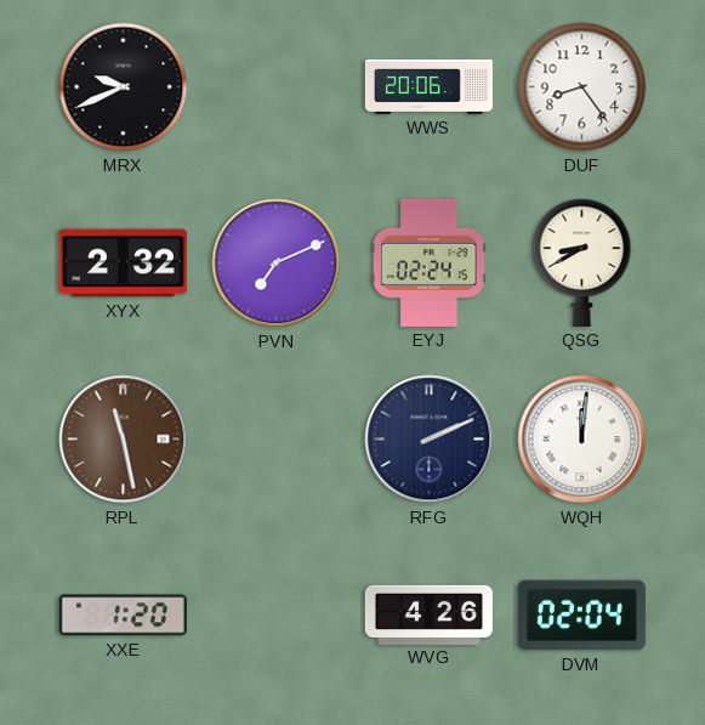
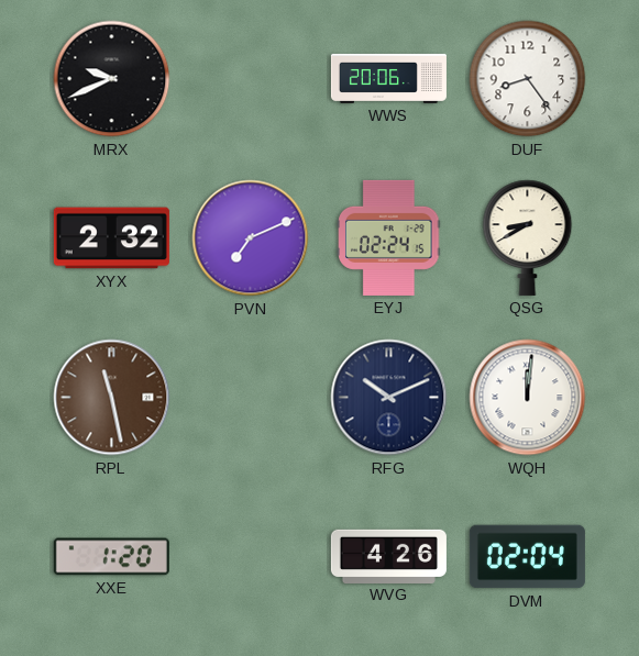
RFG: 2:11 -> 10:11
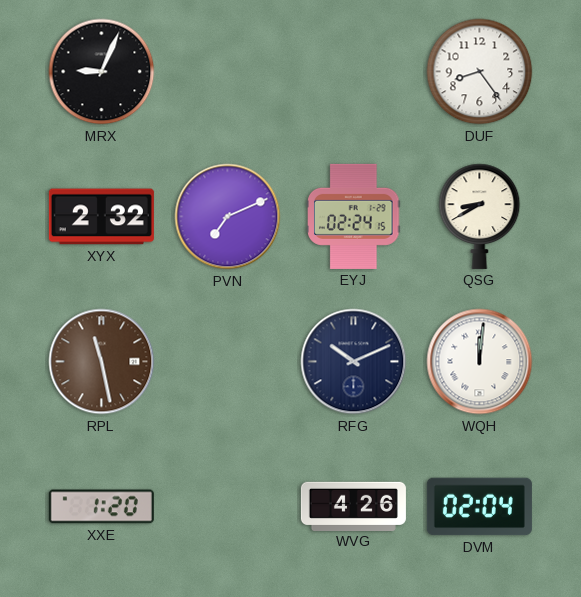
MRX: 9:41 -> 9:04
WWS: 20:06 -> none
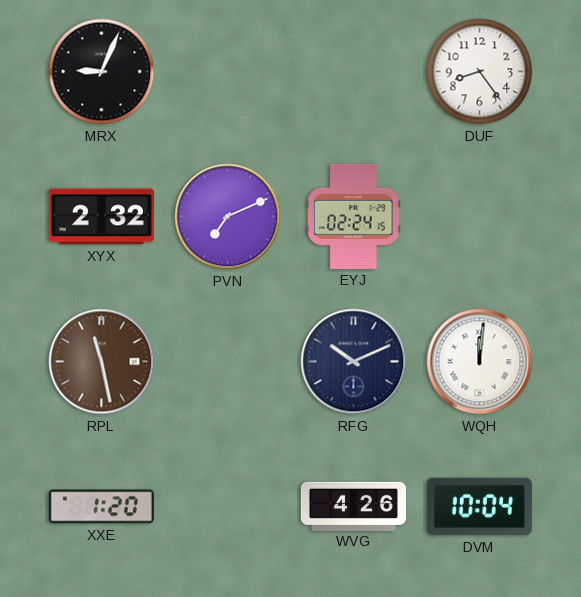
QSG: 8:40 -> none
DVM: 02:04 -> 10:04
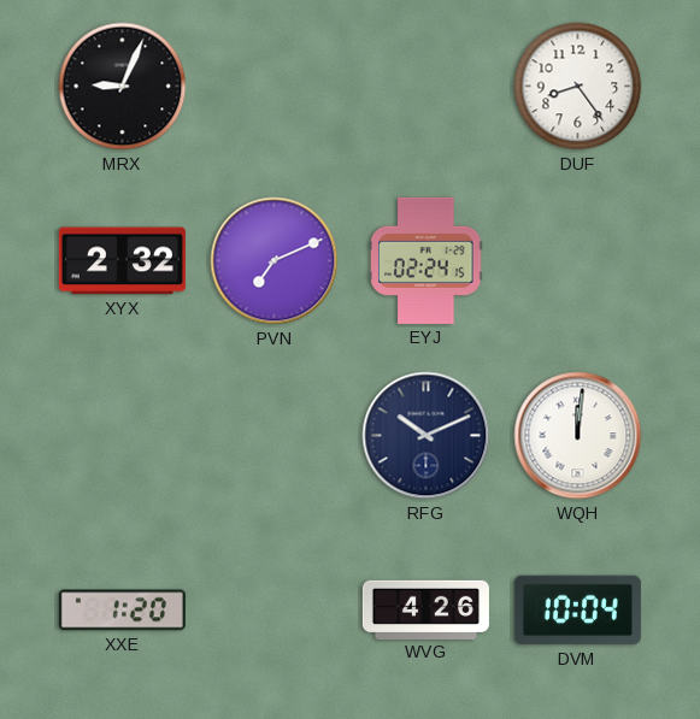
RPL: 11:28 -> none
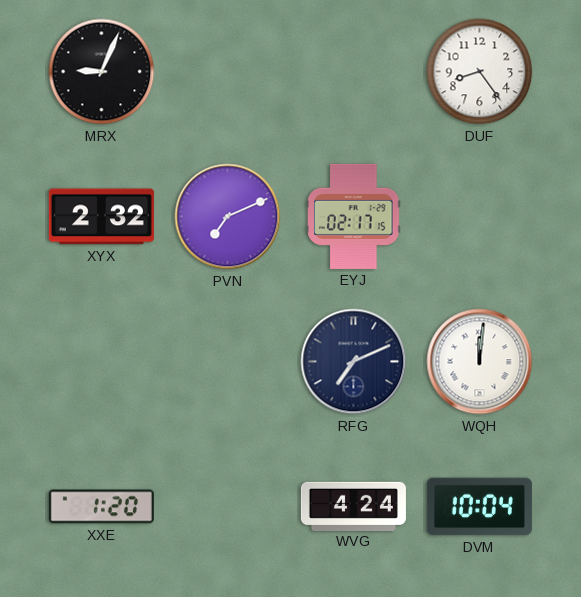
EYJ: 02:24 -> 02:17
RFG: 10:11 -> 7:11
WVG: 4:26 -> 4:24
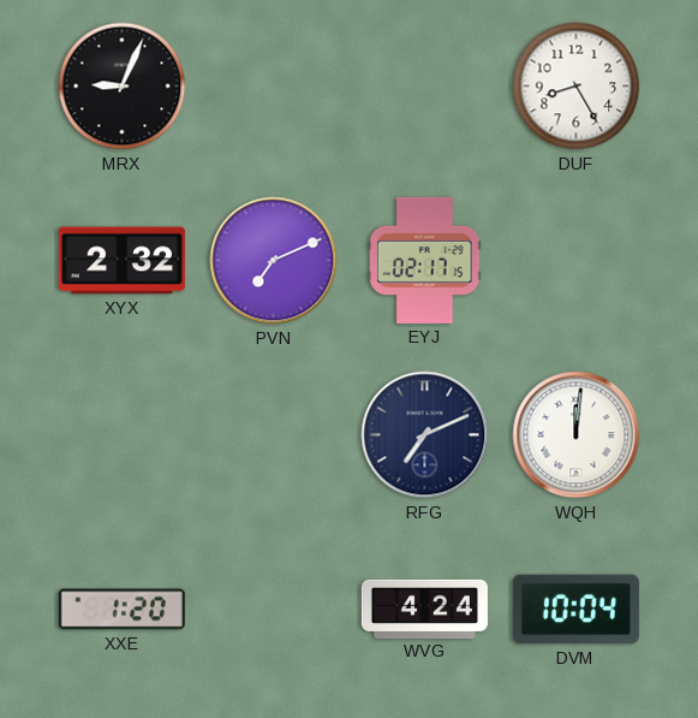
DUF: 8:24 -> 8:25
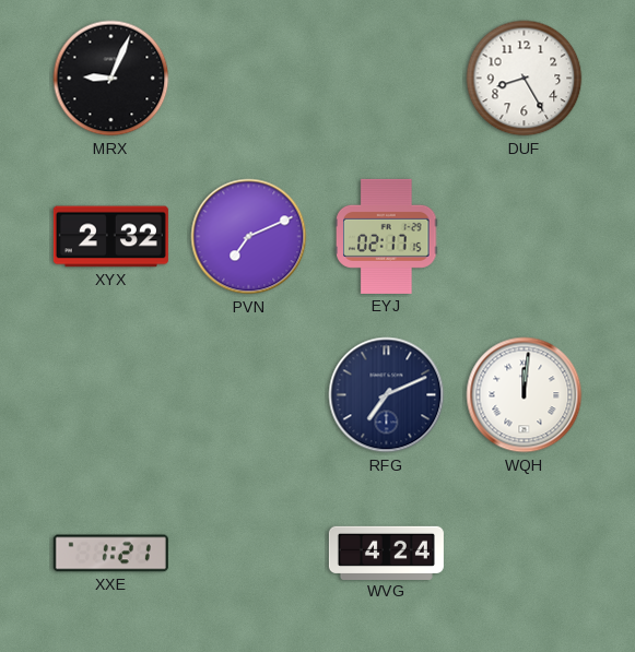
XXE: 1:20 -> 1:21
DVM: 10:04 -> none
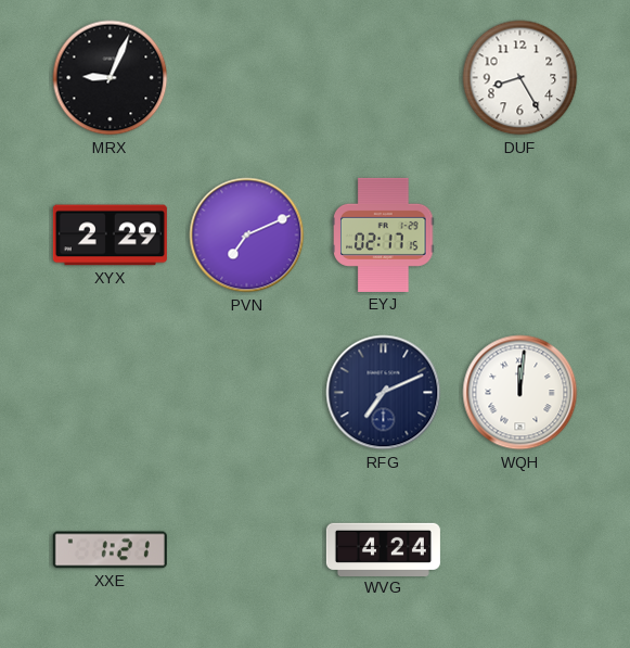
XYX: 2:32 -> 2:29
